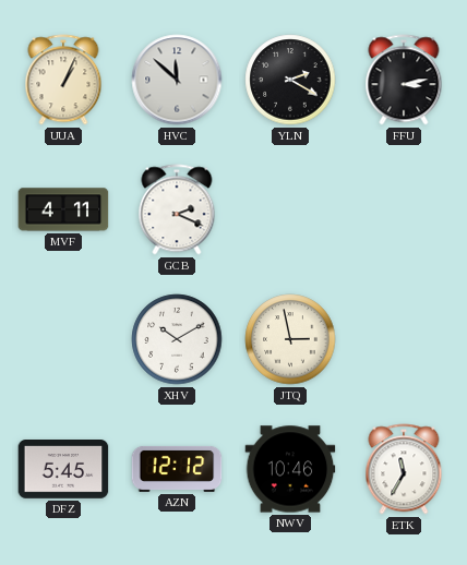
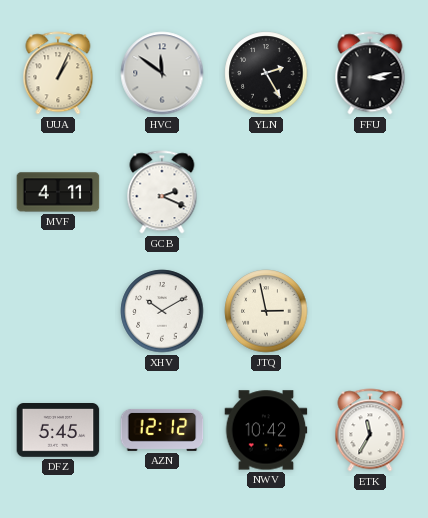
HVC: 11:52 -> 11:51
YLN: 2:20 -> 2:25
NWV: 10:46 -> 10:42
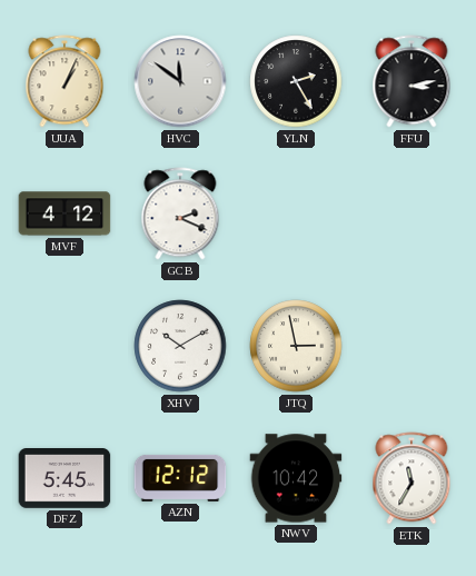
MVF: 4:11 -> 4:12
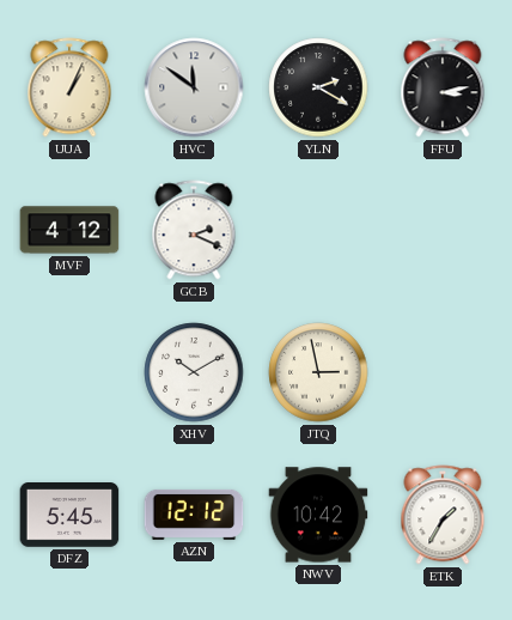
YLN: 2:25 -> 2:20
ETK: 11:35 -> 1:35
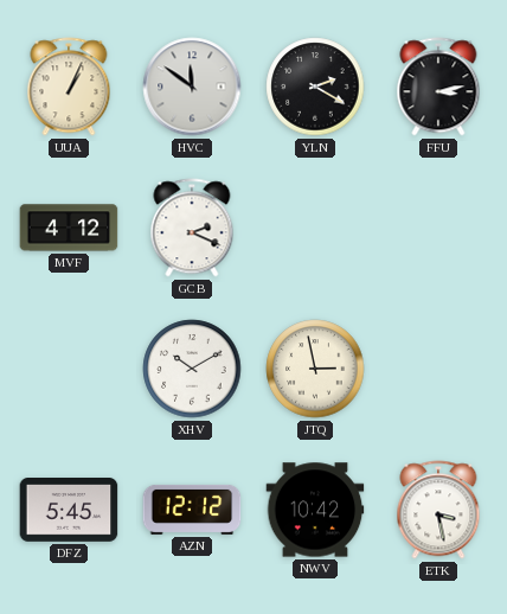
ETK: 1:35 -> 3:28
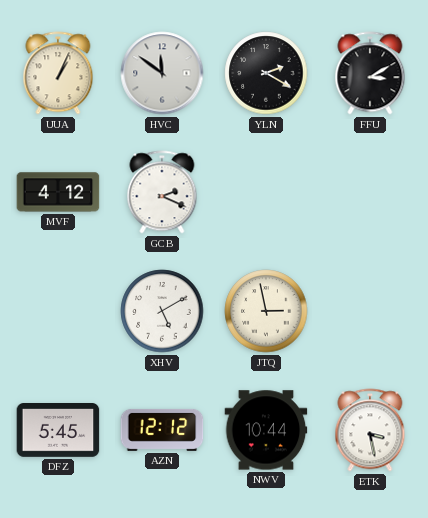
FFU: 3:13 -> 3:10
XHV: 10:10 -> 5:10
NWV: 10:42 -> 10:44
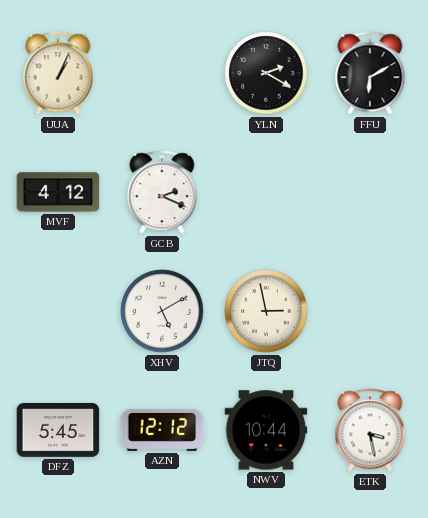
HVC: 11:51 -> none
FFU: 3:10 -> 6:10
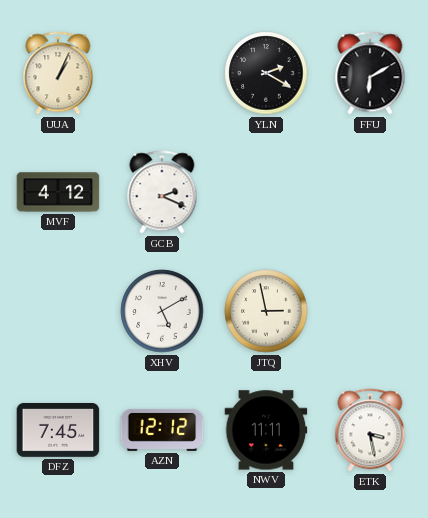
DFZ: 5:45 -> 7:45
NWV: 10:44 -> 11:11
